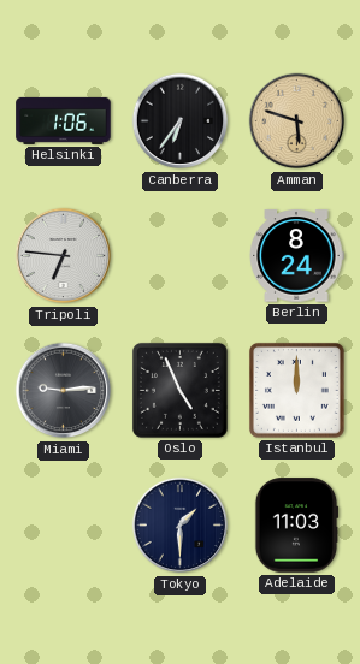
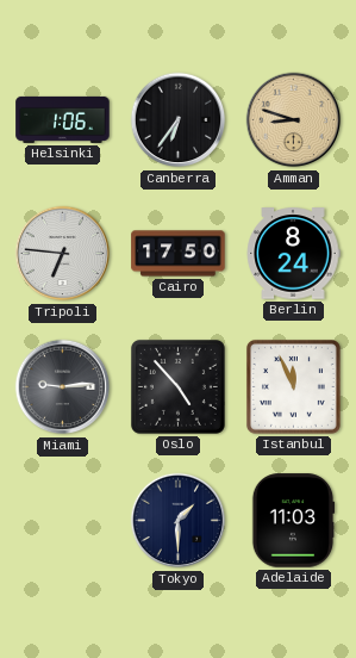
Amman: 5:48 -> 8:48
Cairo: none -> 17:50
Oslo: 4:56 -> 4:53
Istanbul: 12:00 -> 11:56
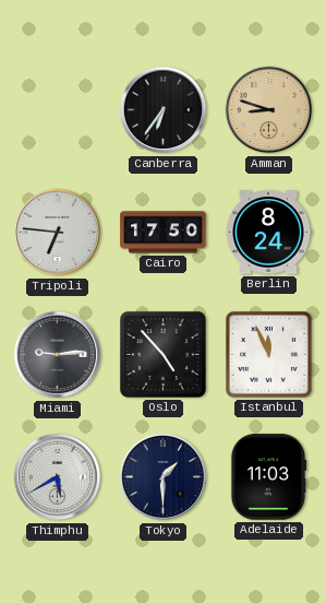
Helsinki: 1:06 -> none
Thimphu: none -> 5:40
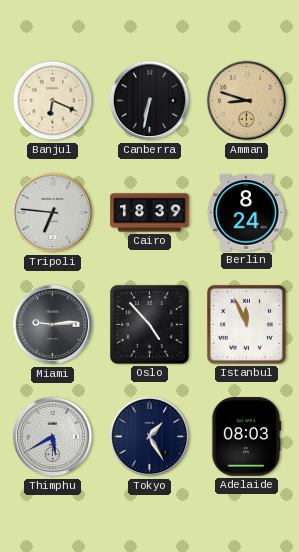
Banjul: none -> 6:19
Canberra: 6:36 -> 6:32
Cairo: 17:50 -> 18:39
Tokyo: 1:30 -> 1:25
Adelaide: 11:03 -> 08:03
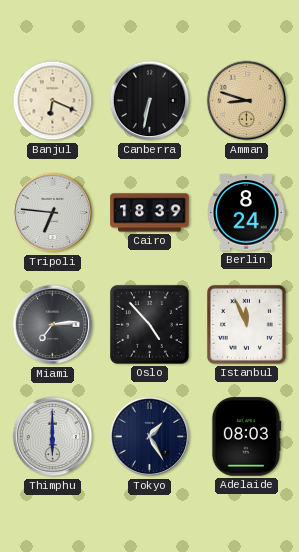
Miami: 9:14 -> 7:14
Thimphu: 5:40 -> 6:00
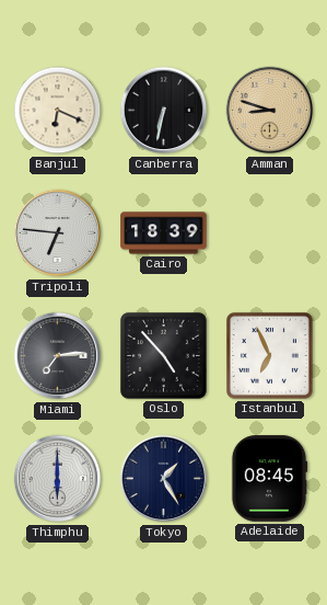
Berlin: 8:24 -> none
Istanbul: 11:56 -> 6:56
Adelaide: 08:03 -> 08:45
